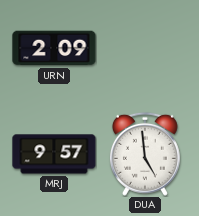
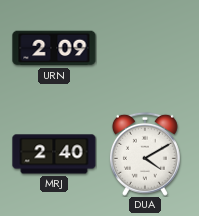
MRJ: 9:57 -> 2:40
DUA: 4:59 -> 4:10
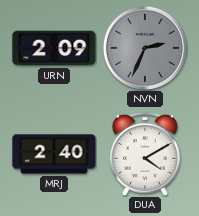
NVN: none -> 2:34
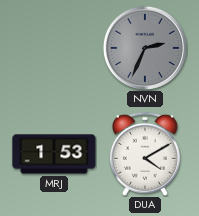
URN: 2:09 -> none
MRJ: 2:40 -> 1:53
